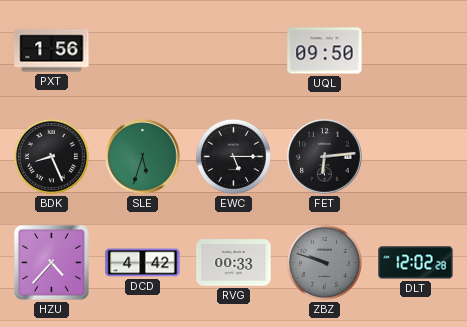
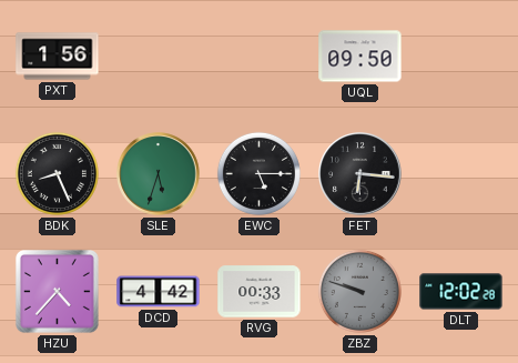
FET: 6:14 -> 6:16
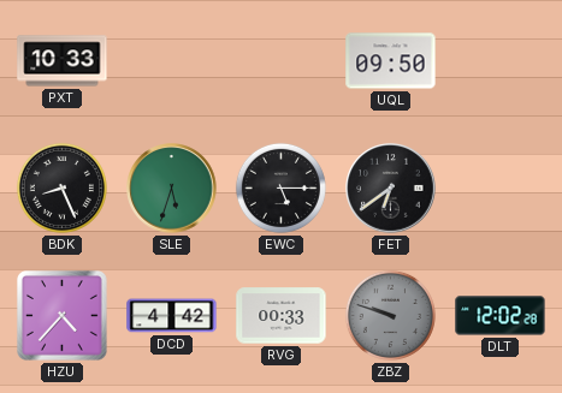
PXT: 1:56 -> 10:33
FET: 6:16 -> 6:39
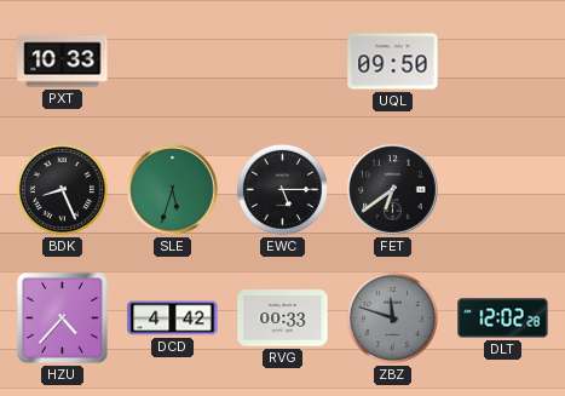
ZBZ: 9:48 -> 11:48
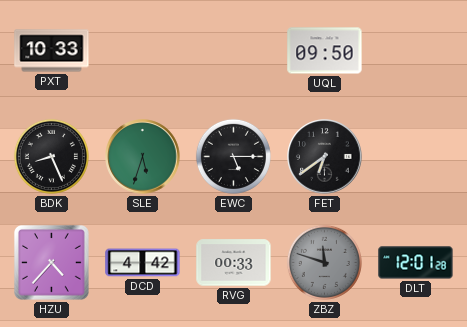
DLT: 12:02 -> 12:01
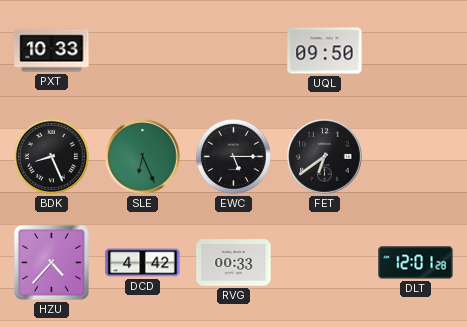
SLE: 5:33 -> 6:26
ZBZ: 11:48 -> none
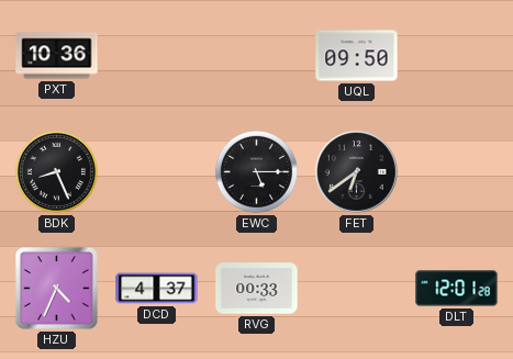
PXT: 10:33 -> 10:36
SLE: 6:26 -> none
HZU: 4:37 -> 4:34
DCD: 4:42 -> 4:37
